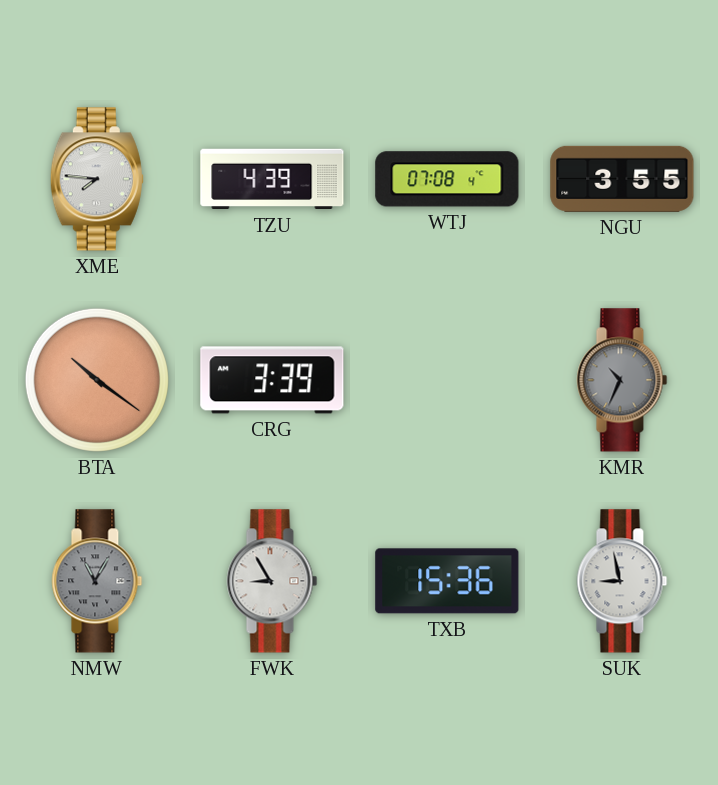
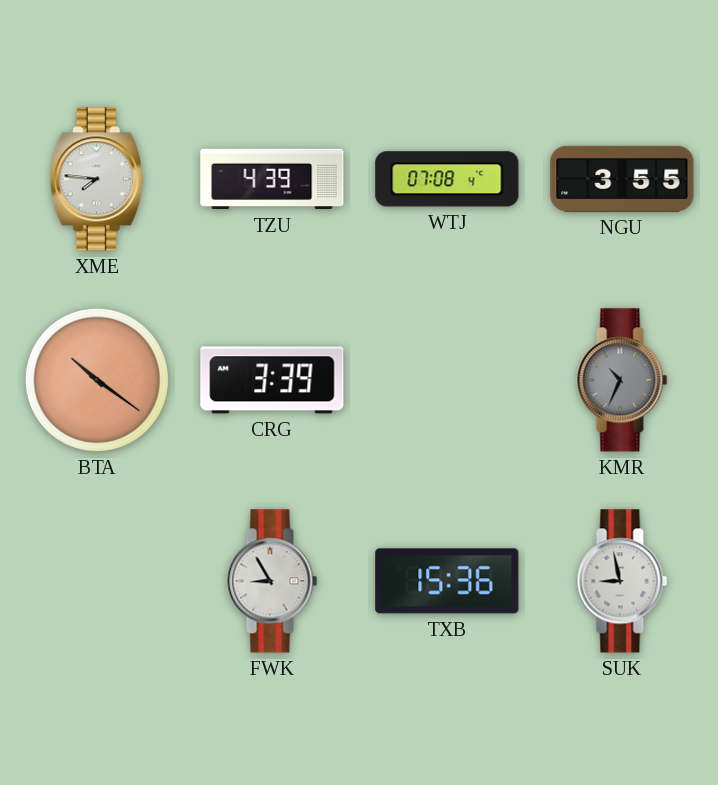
NMW: 11:05 -> none
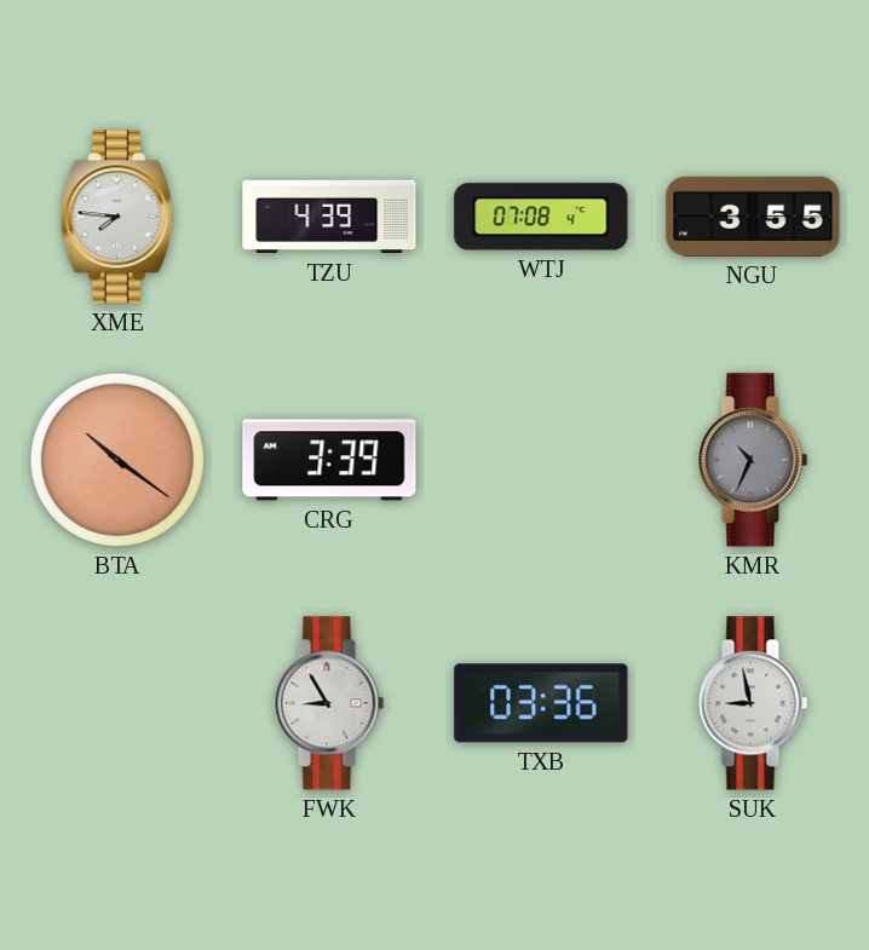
TXB: 15:36 -> 03:36
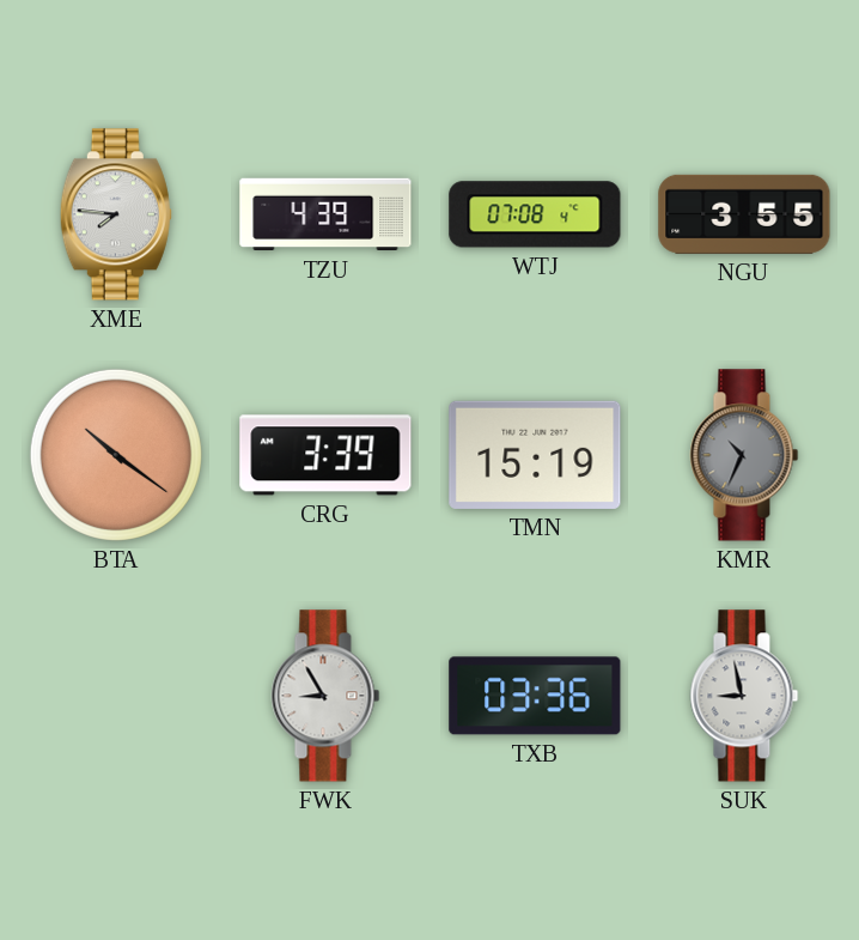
TMN: none -> 15:19
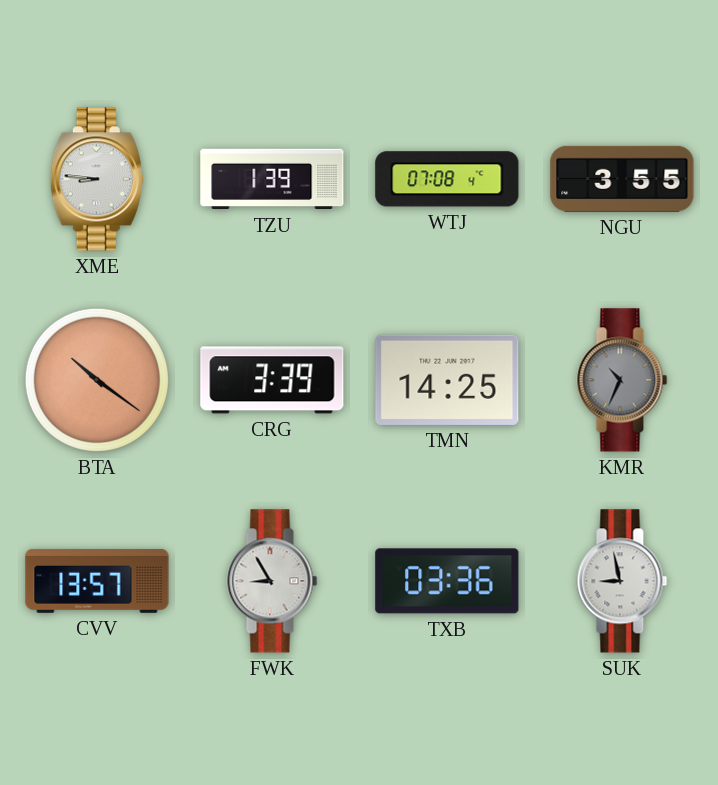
XME: 7:46 -> 8:46
TZU: 4:39 -> 1:39
TMN: 15:19 -> 14:25
CVV: none -> 13:57
